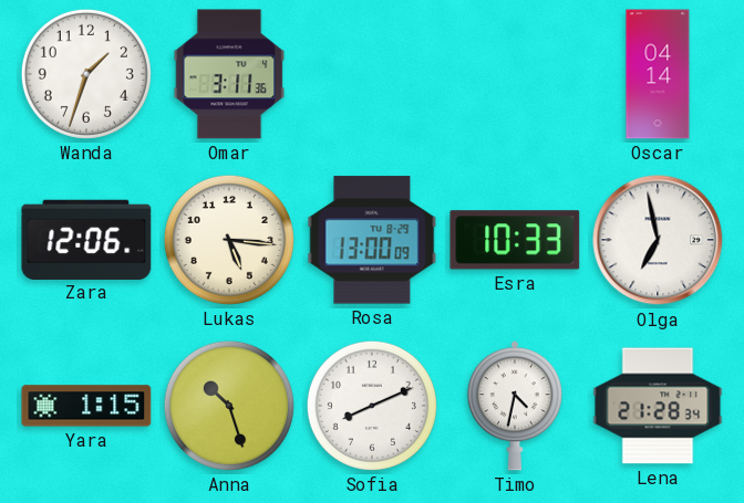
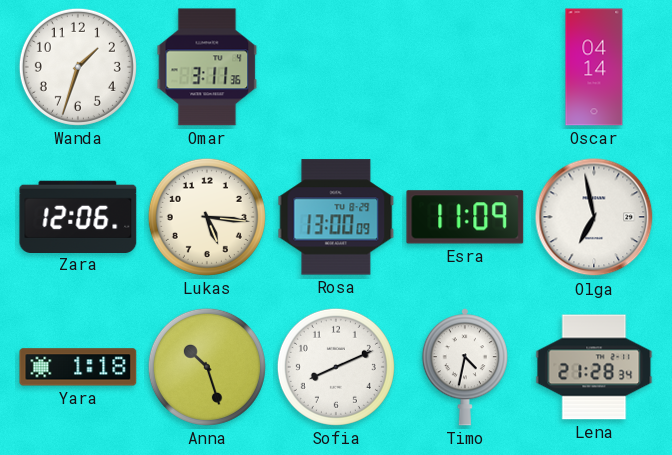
Esra: 10:33 -> 11:09
Yara: 1:15 -> 1:18
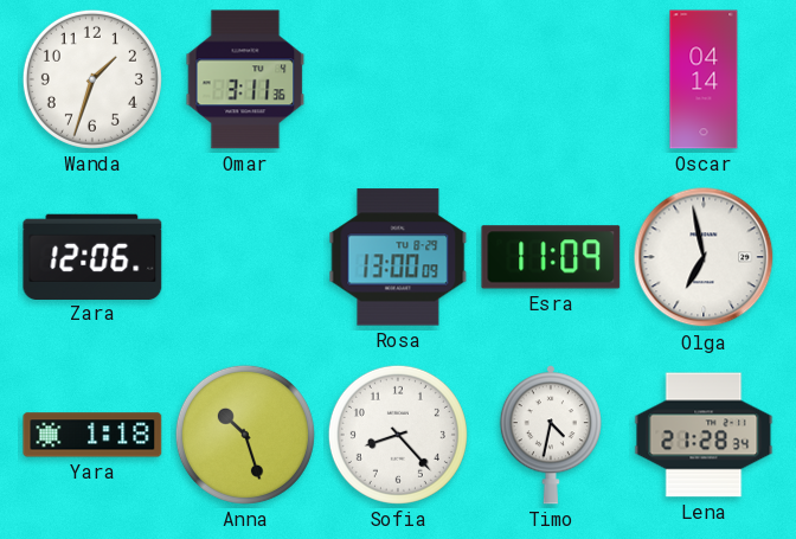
Lukas: 5:16 -> none
Sofia: 8:11 -> 8:23
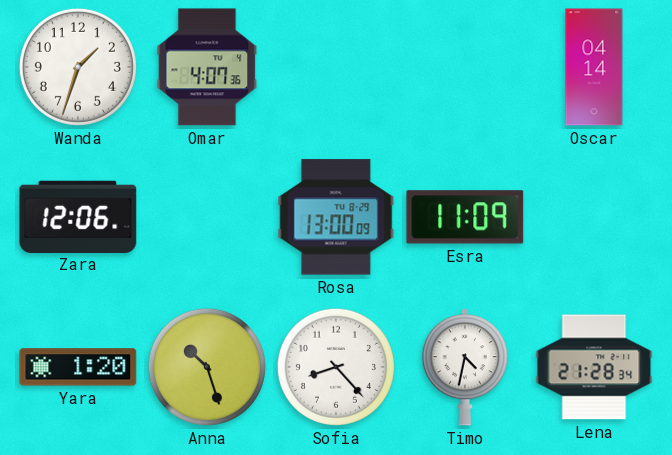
Omar: 3:11 -> 4:07
Olga: 6:58 -> none
Yara: 1:18 -> 1:20
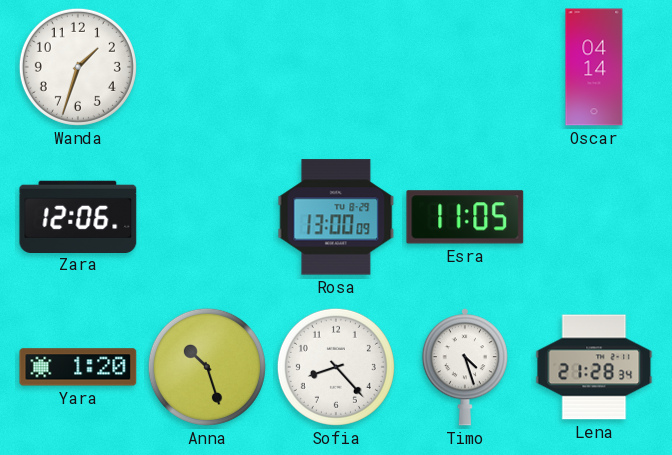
Omar: 4:07 -> none
Esra: 11:09 -> 11:05
Timo: 4:32 -> 4:27
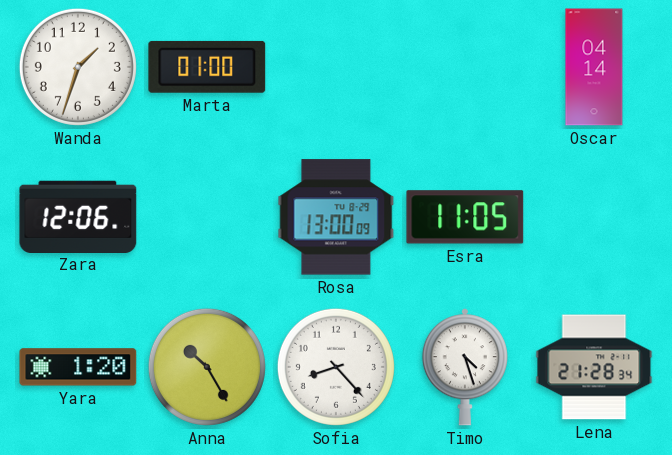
Marta: none -> 01:00
Anna: 10:27 -> 10:25
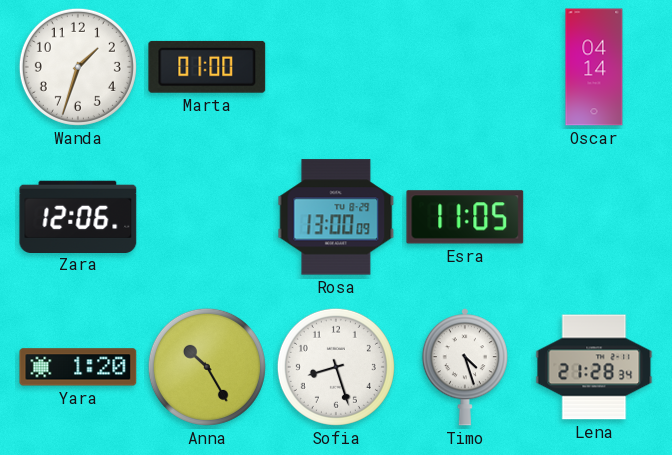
Sofia: 8:23 -> 8:27
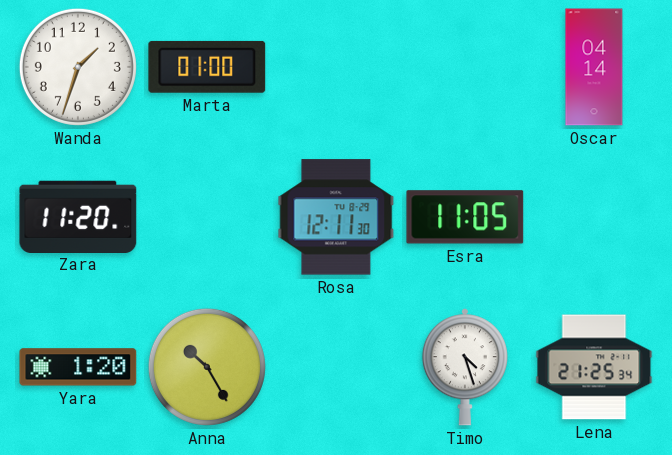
Zara: 12:06 -> 11:20
Rosa: 13:00 -> 12:11
Sofia: 8:27 -> none
Lena: 21:28 -> 21:25
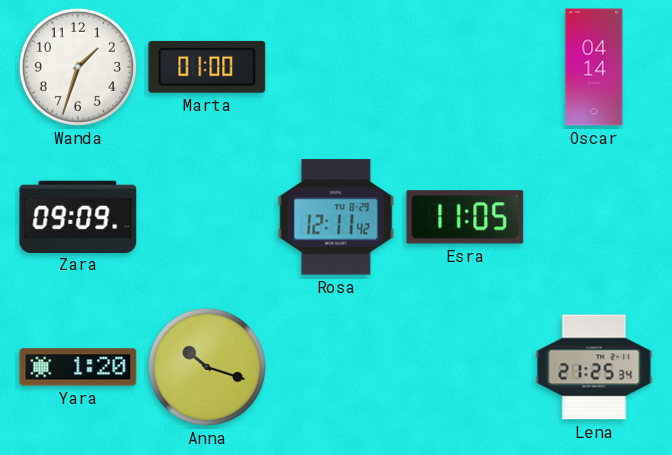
Zara: 11:20 -> 09:09
Rosa: 12:11:30 -> 12:11:42
Anna: 10:25 -> 10:18
Timo: 4:27 -> none
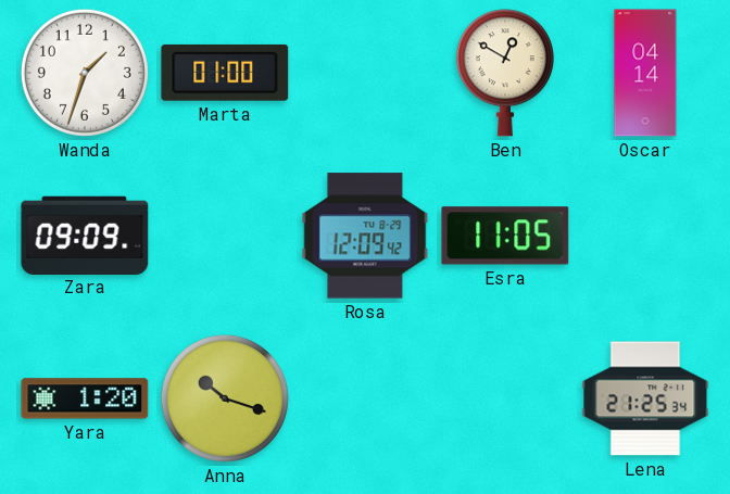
Ben: none -> 12:50
Rosa: 12:11 -> 12:09
